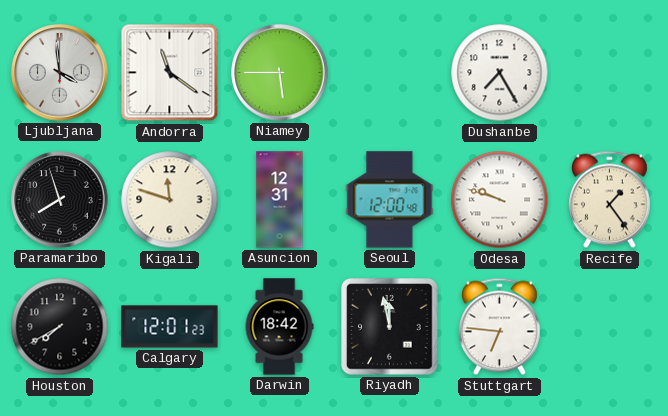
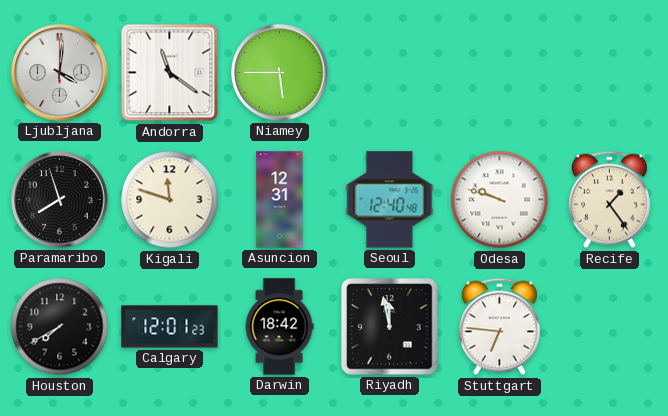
Ljubljana: 3:59 -> 4:01
Dushanbe: 7:25 -> none
Seoul: 12:00 -> 12:40
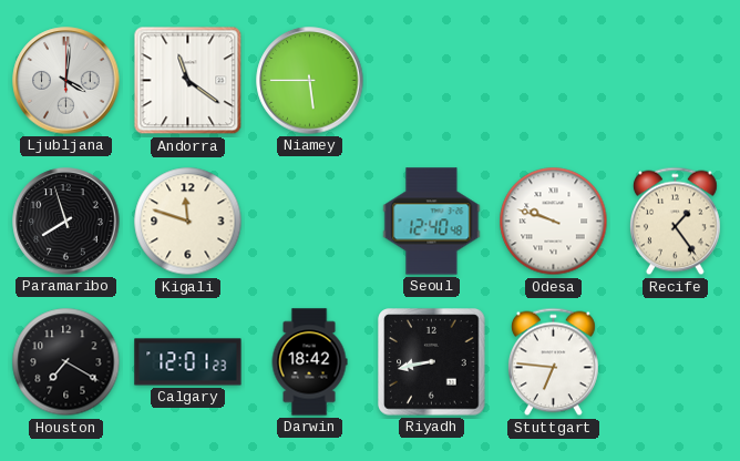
Asuncion: 12:31 -> none
Houston: 7:40 -> 7:20
Riyadh: 11:58 -> 8:43
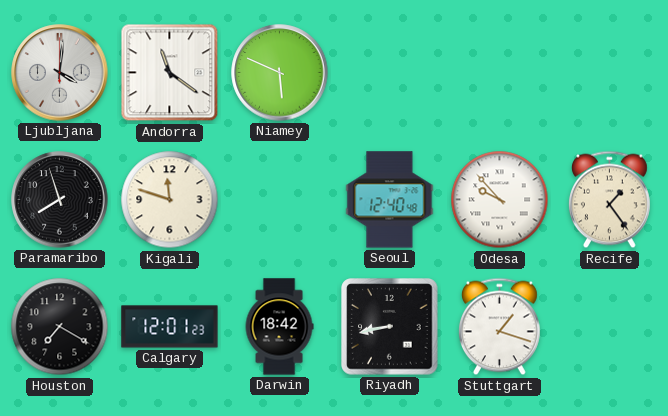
Niamey: 5:45 -> 5:49
Odesa: 9:48 -> 9:53
Stuttgart: 6:46 -> 1:18
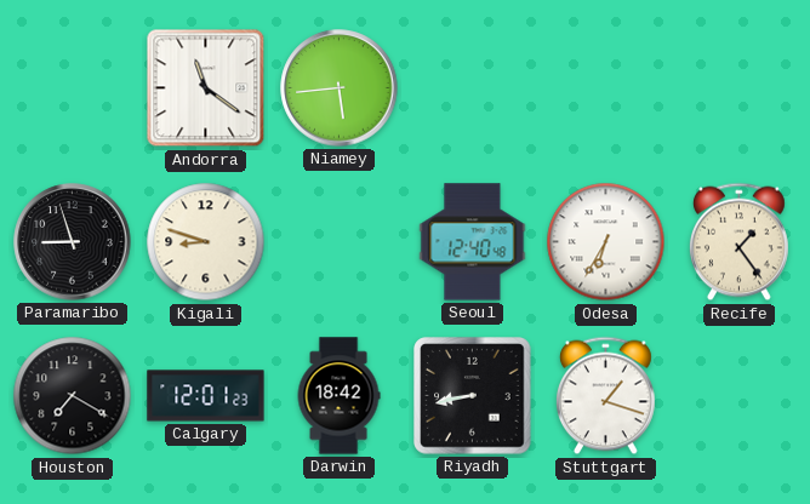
Ljubljana: 4:01 -> none
Niamey: 5:49 -> 5:44
Paramaribo: 7:57 -> 8:57
Kigali: 11:48 -> 8:48
Odesa: 9:53 -> 6:35
